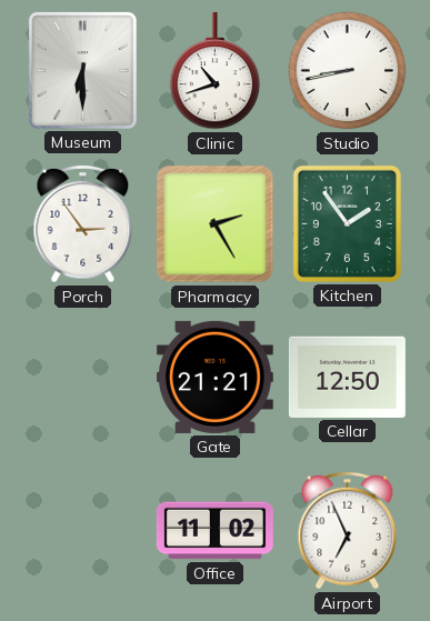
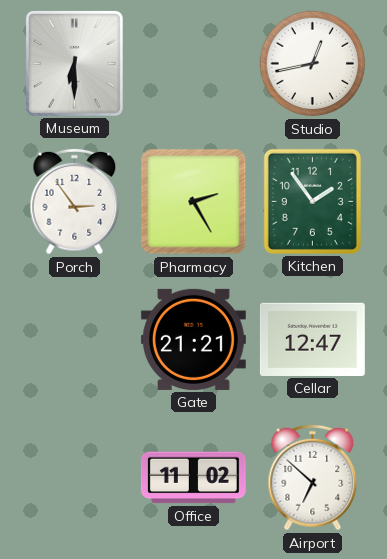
Clinic: 10:42 -> none
Studio: 8:43 -> 12:43
Cellar: 12:50 -> 12:47
Airport: 6:56 -> 6:52
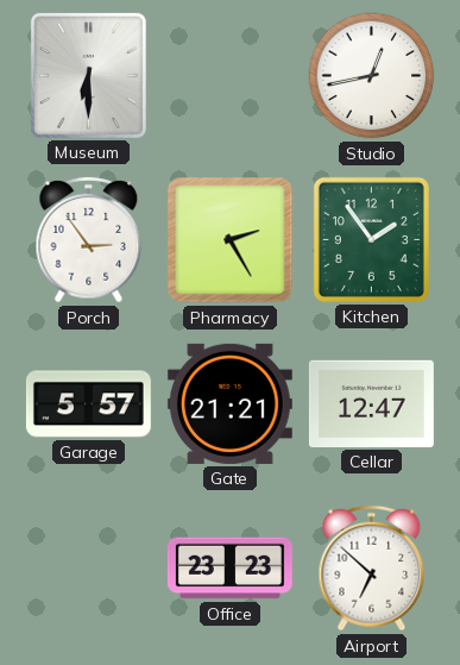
Garage: none -> 5:57
Office: 11:02 -> 23:23
